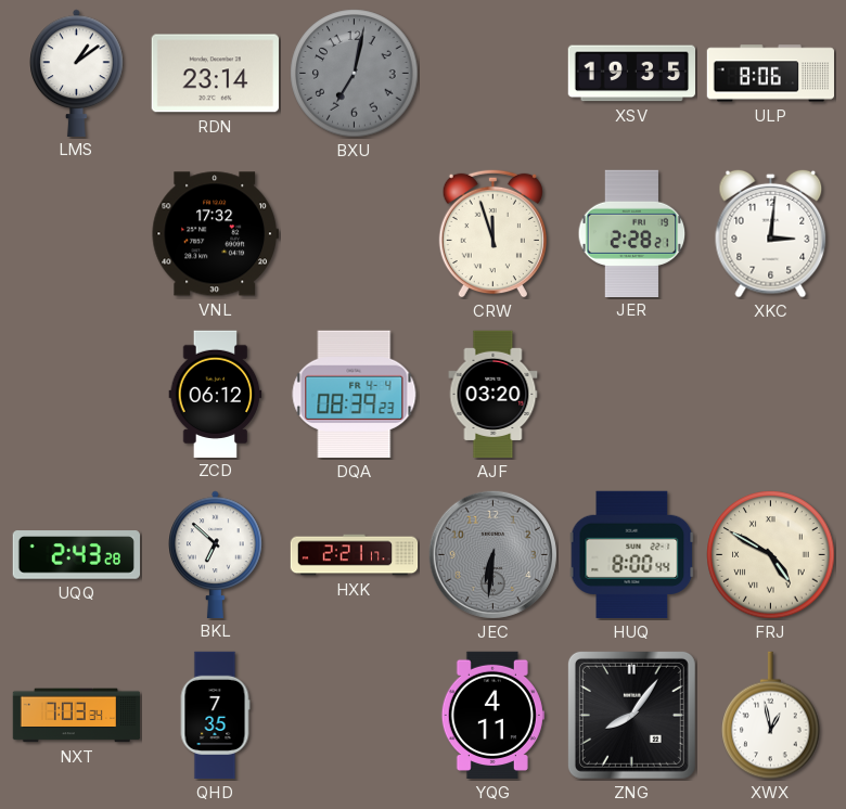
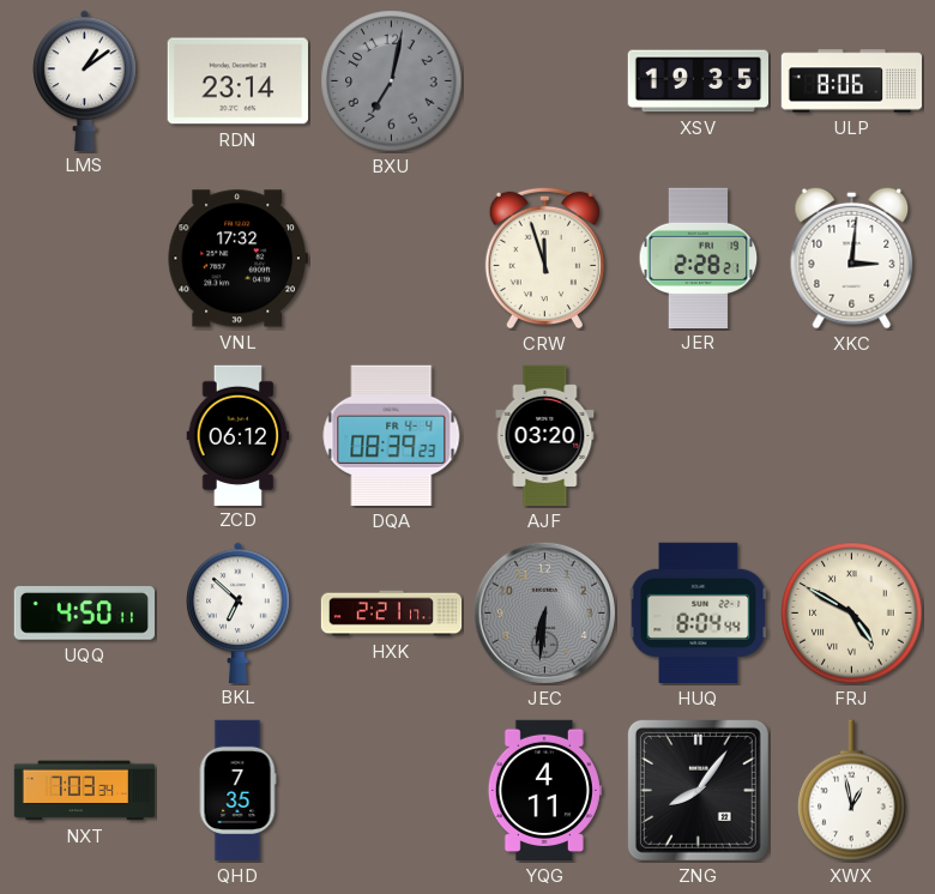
UQQ: 2:43 -> 4:50
HUQ: 8:00 -> 8:04
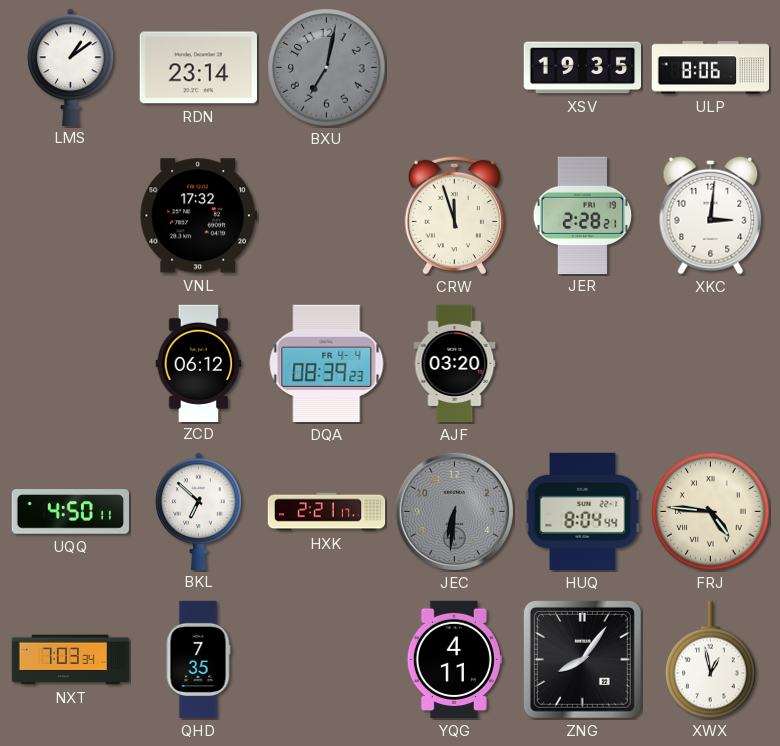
FRJ: 4:50 -> 4:46
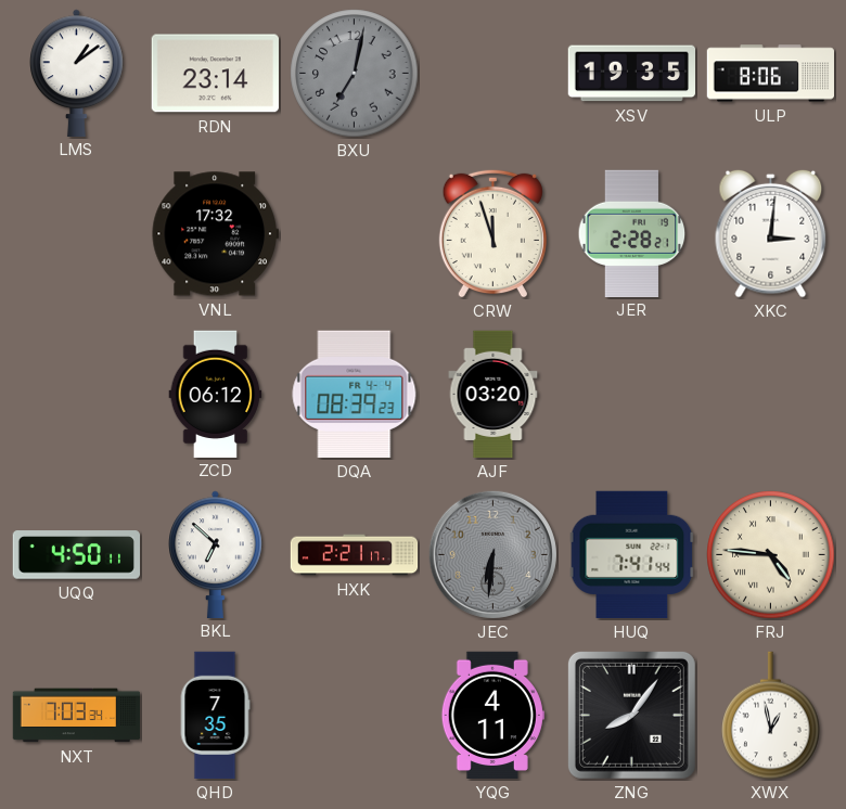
HUQ: 8:04 -> 7:41
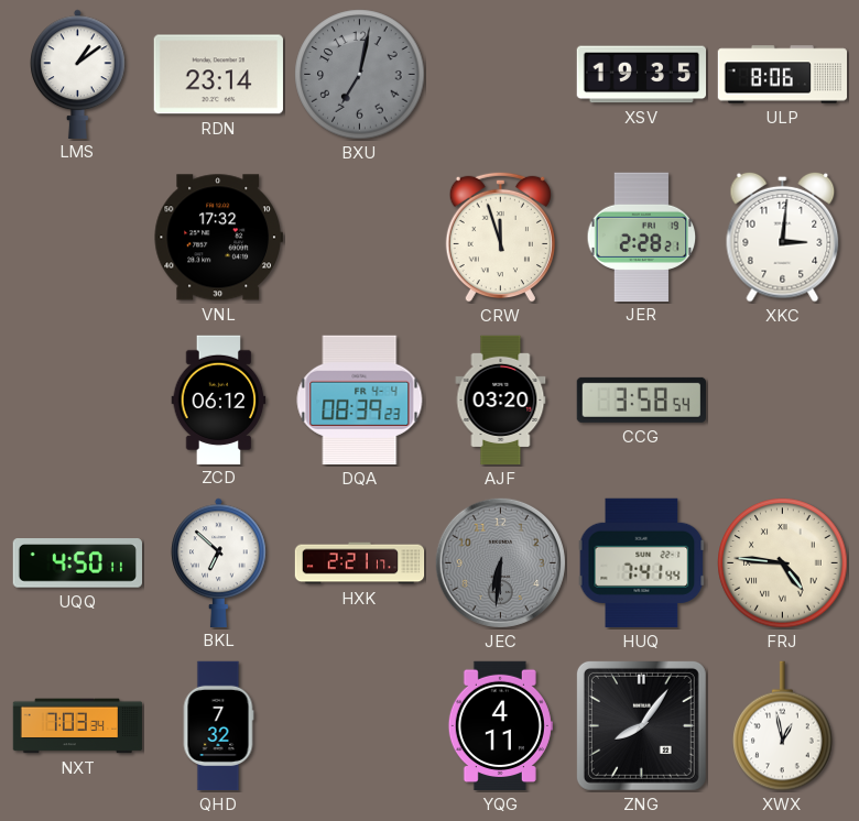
CCG: none -> 3:58
QHD: 7:35 -> 7:32
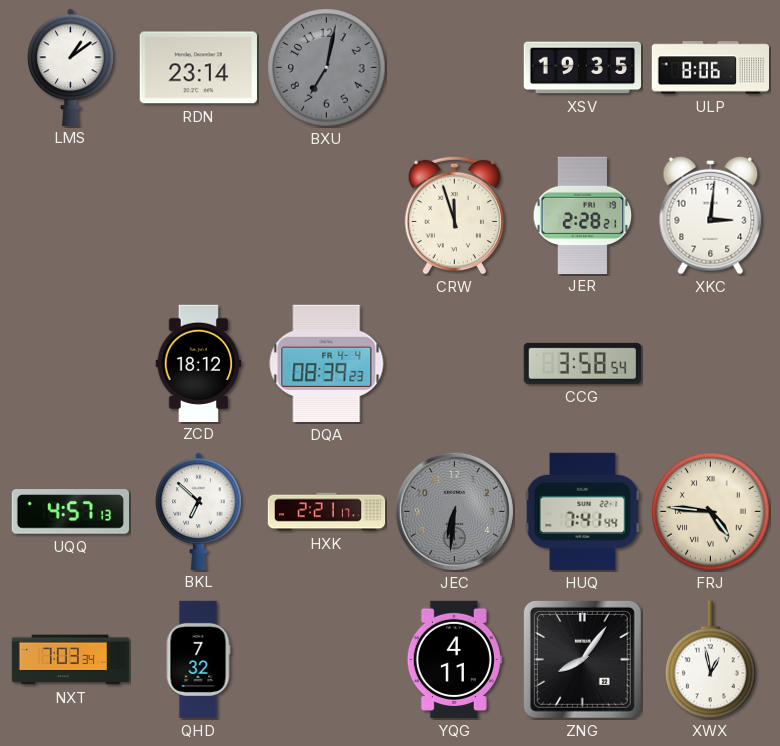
VNL: 17:32 -> none
ZCD: 06:12 -> 18:12
AJF: 03:20 -> none
UQQ: 4:50 -> 4:57
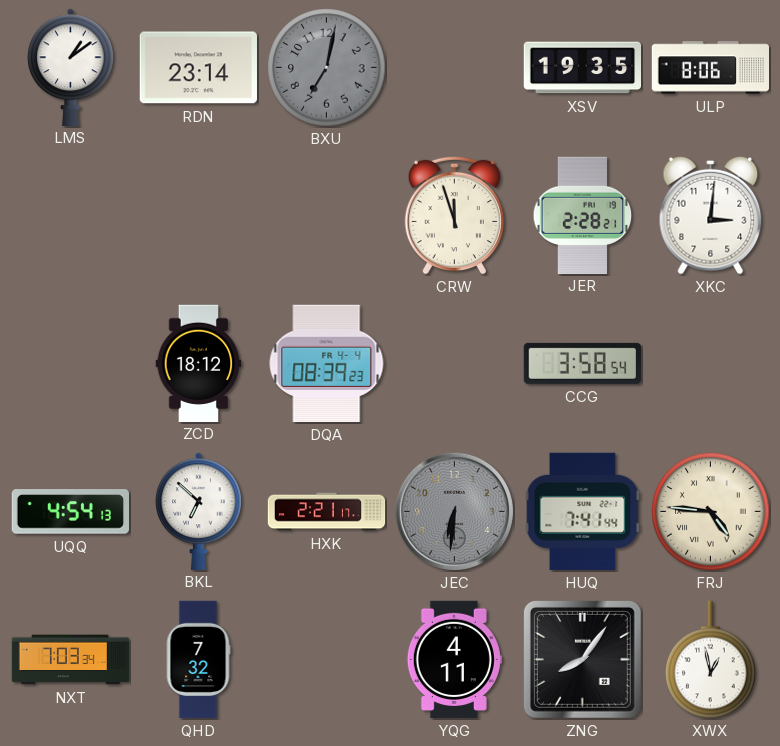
UQQ: 4:57 -> 4:54
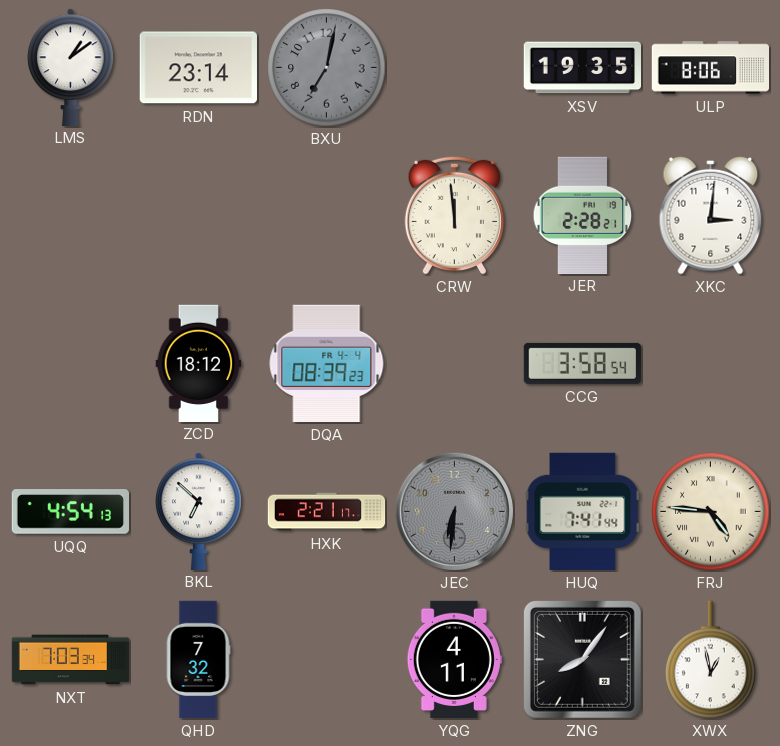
CRW: 11:57 -> 11:59
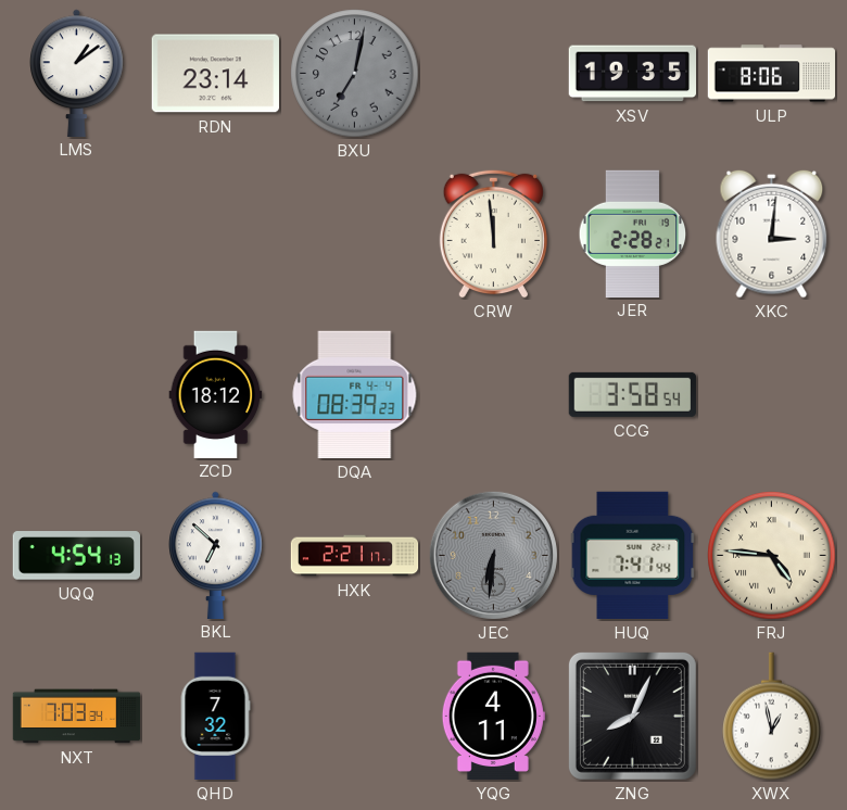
ZNG: 8:06 -> 8:04
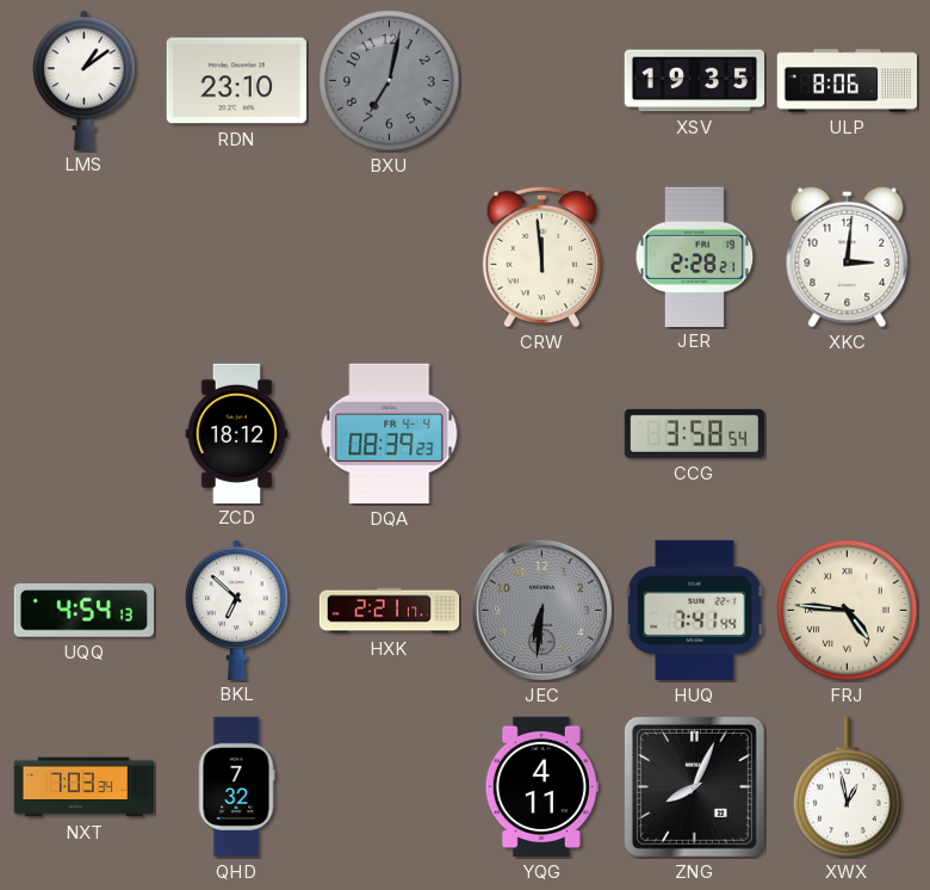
RDN: 23:14 -> 23:10
